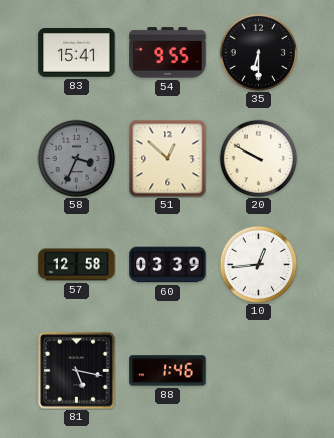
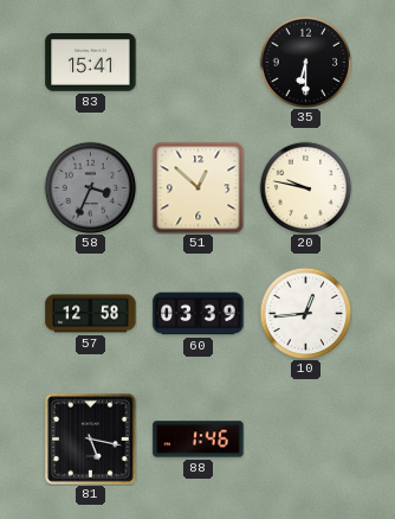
54: 9:55 -> none
20: 9:50 -> 9:47
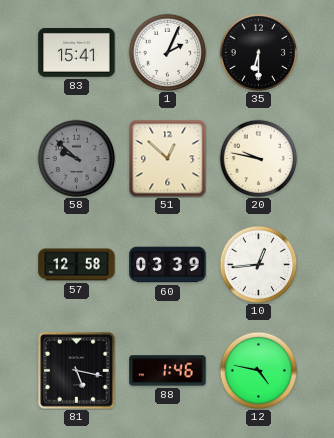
1: none -> 2:04
58: 3:34 -> 9:52
12: none -> 4:47
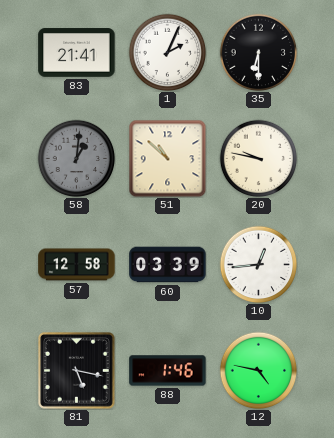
83: 15:41 -> 21:41
58: 9:52 -> 1:01
51: 12:52 -> 10:52
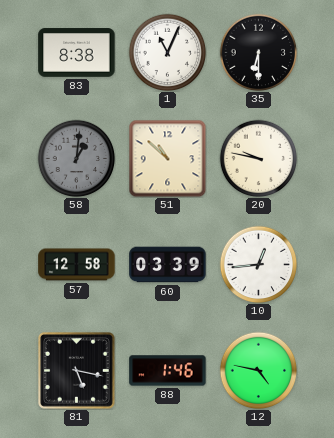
83: 21:41 -> 8:38
1: 2:04 -> 11:04
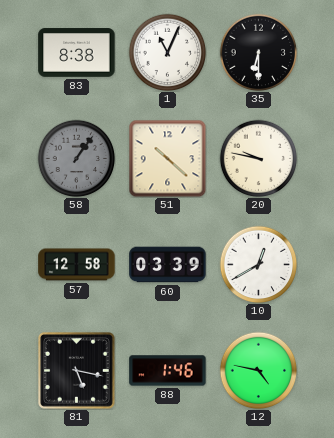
58: 1:01 -> 1:06
51: 10:52 -> 10:22
10: 12:44 -> 12:40
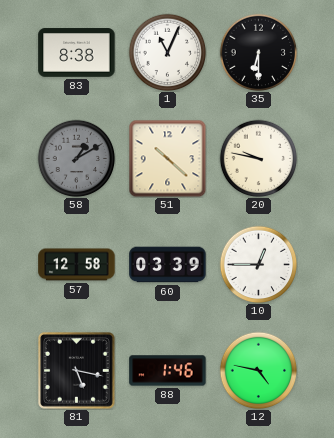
58: 1:06 -> 1:10
10: 12:40 -> 12:45
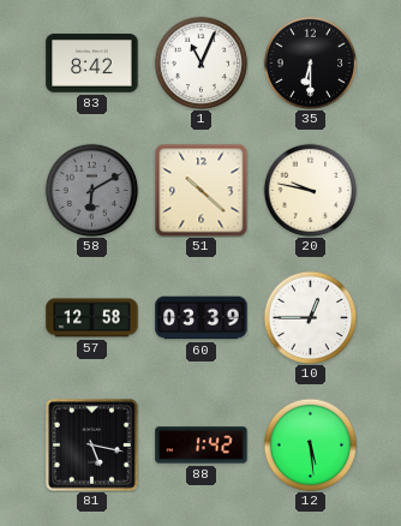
83: 8:38 -> 8:42
58: 1:10 -> 6:10
88: 1:46 -> 1:42
12: 4:47 -> 5:29
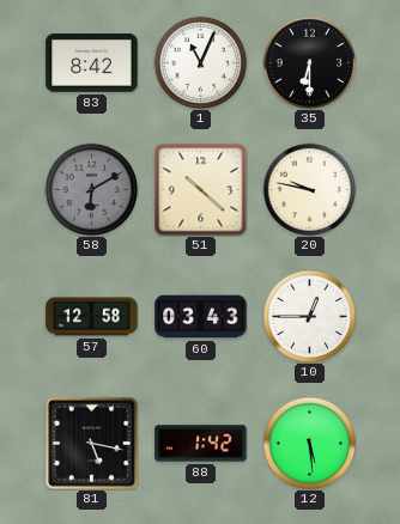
60: 03:39 -> 03:43
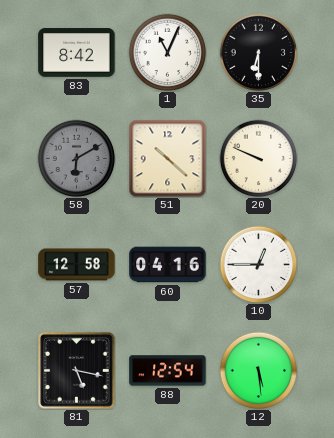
20: 9:47 -> 9:49
60: 03:43 -> 04:16
88: 1:42 -> 12:54
